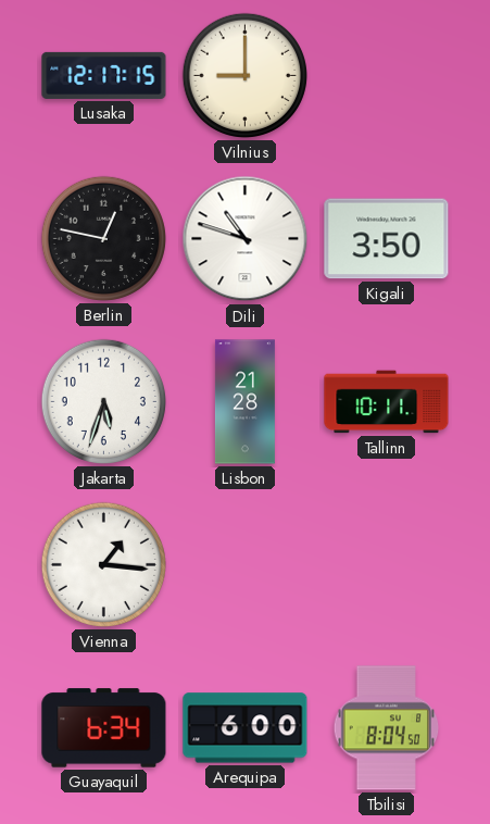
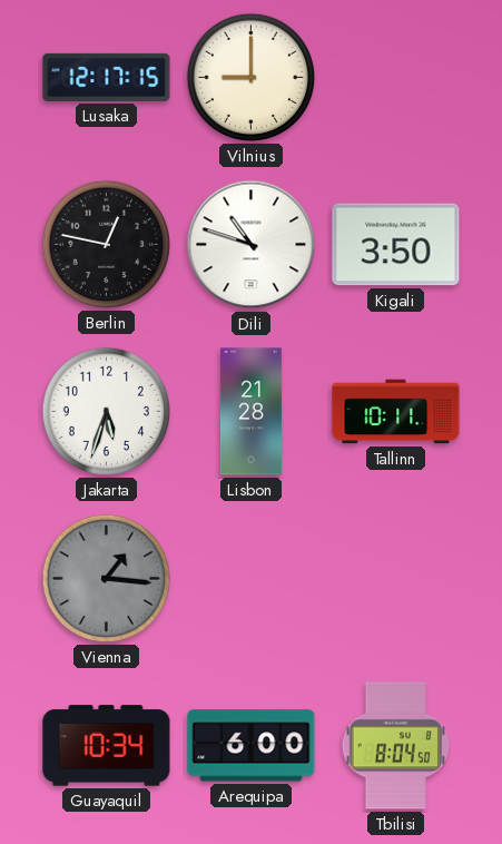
Vienna dial: white -> grey
Guayaquil: 6:34 -> 10:34
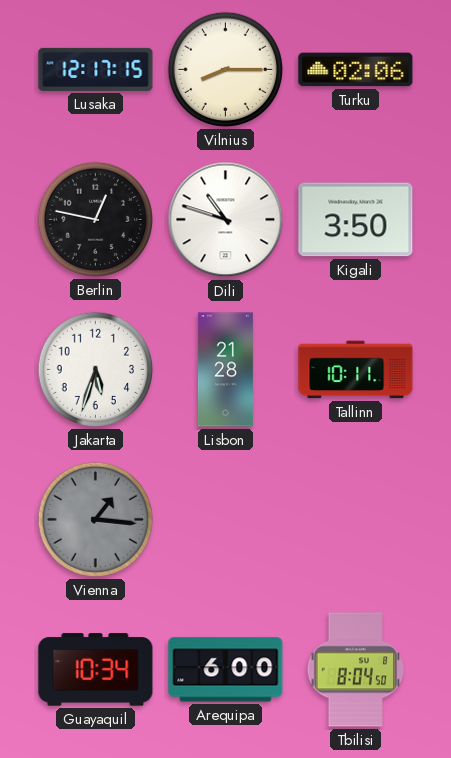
Vilnius: 9:00 -> 8:15
Turku: none -> 02:06
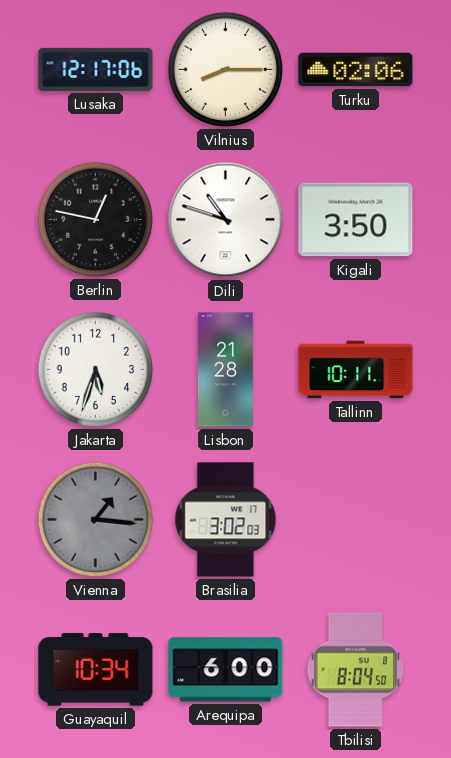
Lusaka: 12:17:15 -> 12:17:06
Brasilia: none -> 3:02
